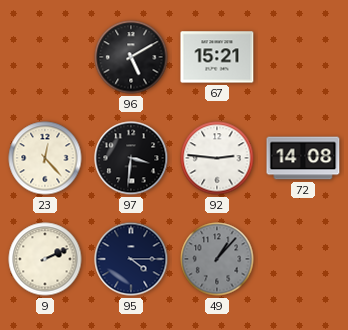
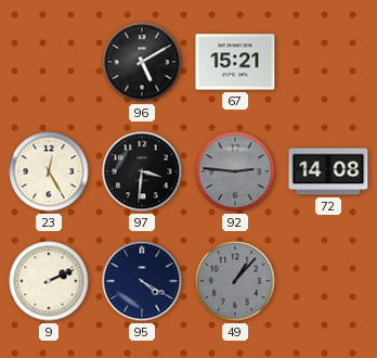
23: 12:23 -> 12:25
92 dial: white -> grey
95: 4:15 -> 4:20
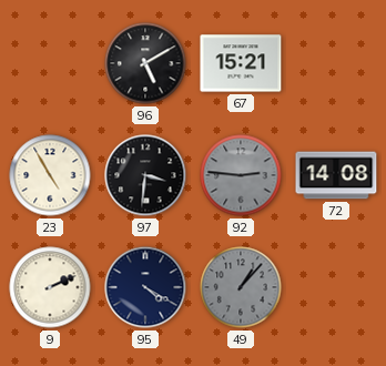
23: 12:25 -> 4:55
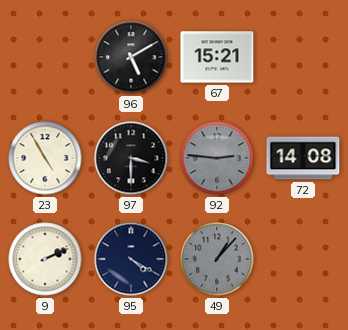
97: 3:31 -> 3:30
